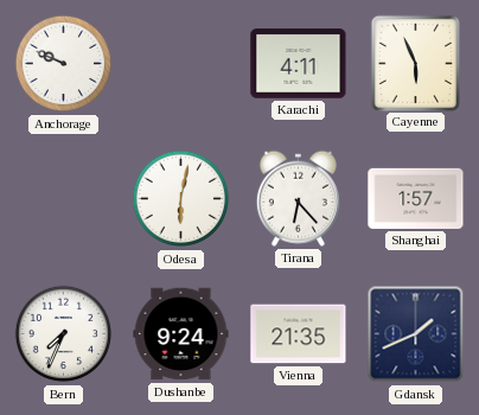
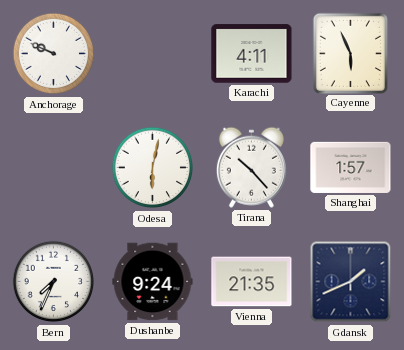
Tirana: 6:23 -> 10:23
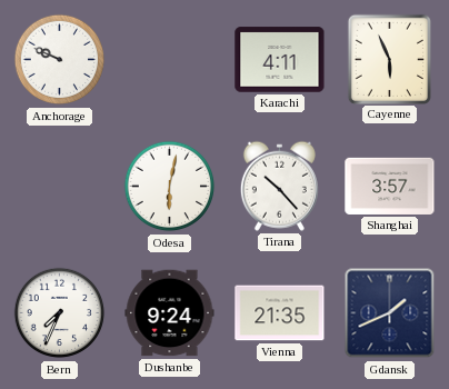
Shanghai: 1:57 -> 3:57
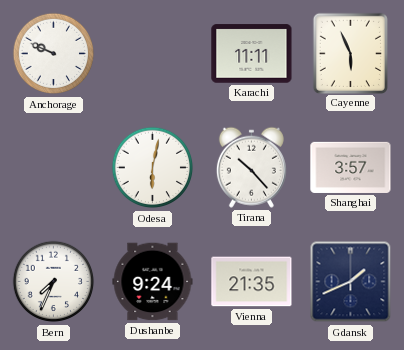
Karachi: 4:11 -> 11:11
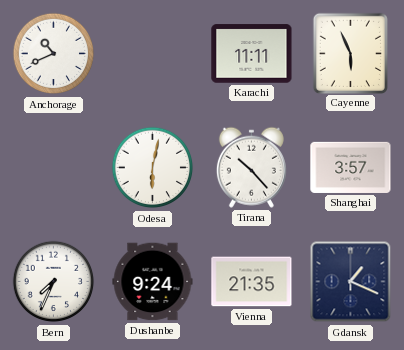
Anchorage: 9:49 -> 10:41
Gdansk: 1:41 -> 1:19
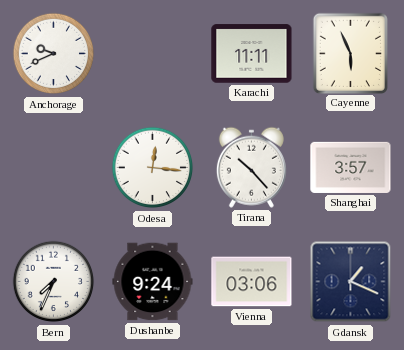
Anchorage: 10:41 -> 9:41
Odesa: 6:02 -> 12:16
Vienna: 21:35 -> 03:06
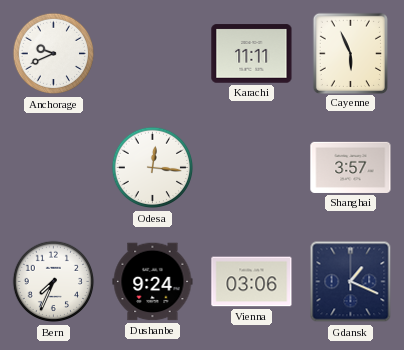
Tirana: 10:23 -> none
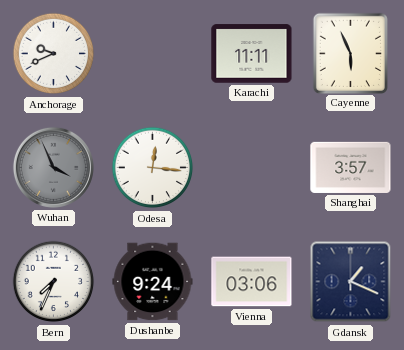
Wuhan: none -> 3:56
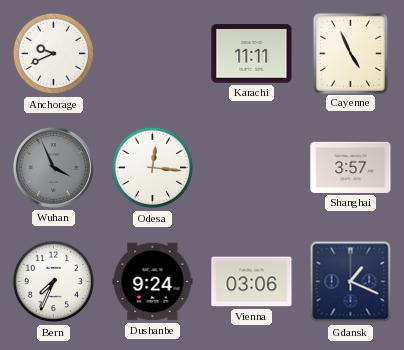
Cayenne: 5:56 -> 4:56
